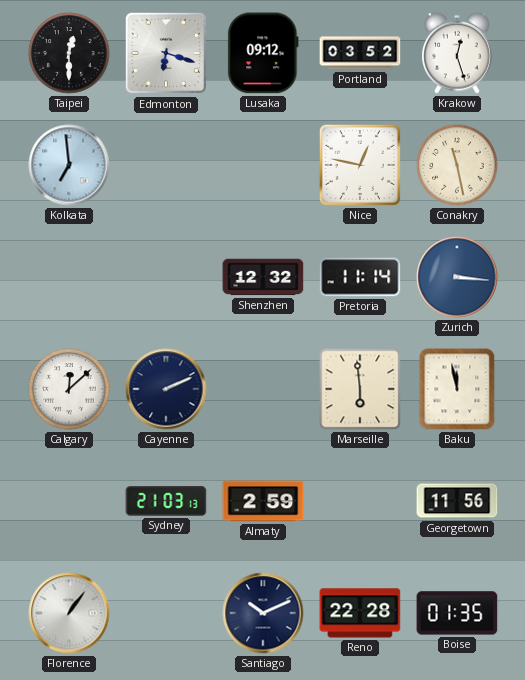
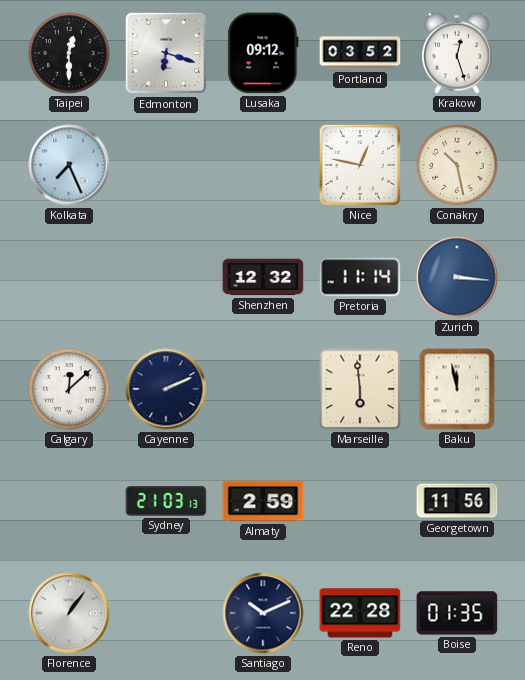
Kolkata: 6:59 -> 7:26
Conakry: 11:28 -> 10:28
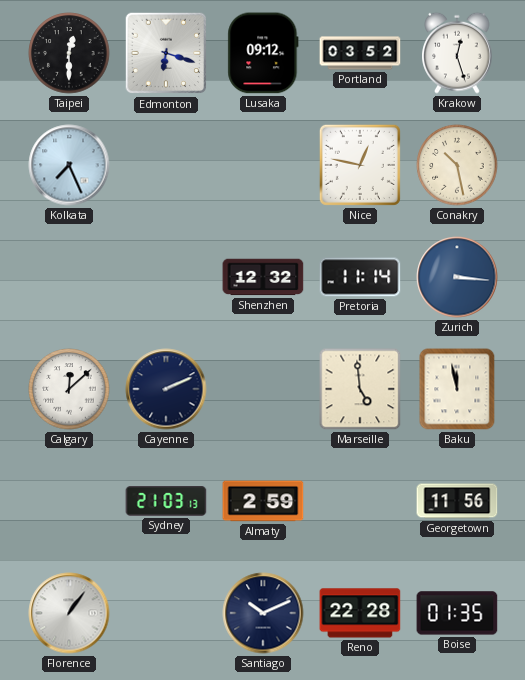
Marseille: 5:59 -> 4:59
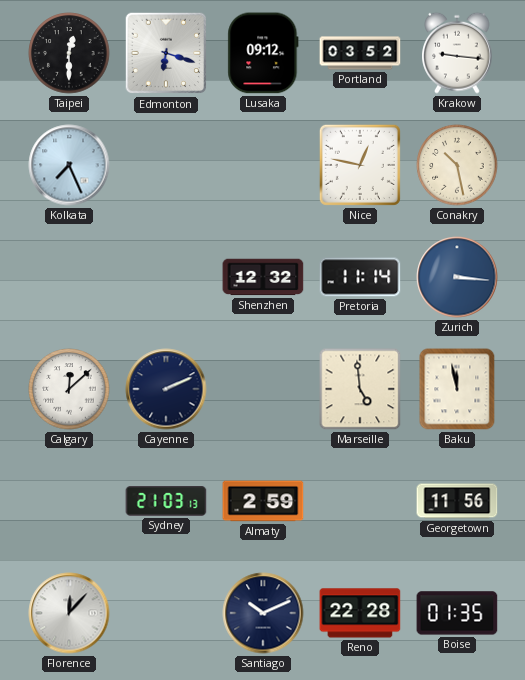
Krakow: 12:27 -> 9:16
Florence: 1:06 -> 12:07
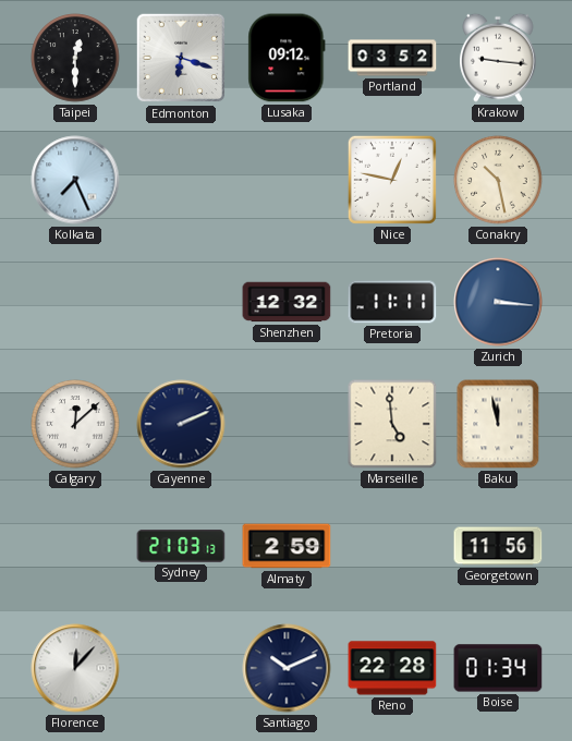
Pretoria: 11:14 -> 11:11
Boise: 01:35 -> 01:34
